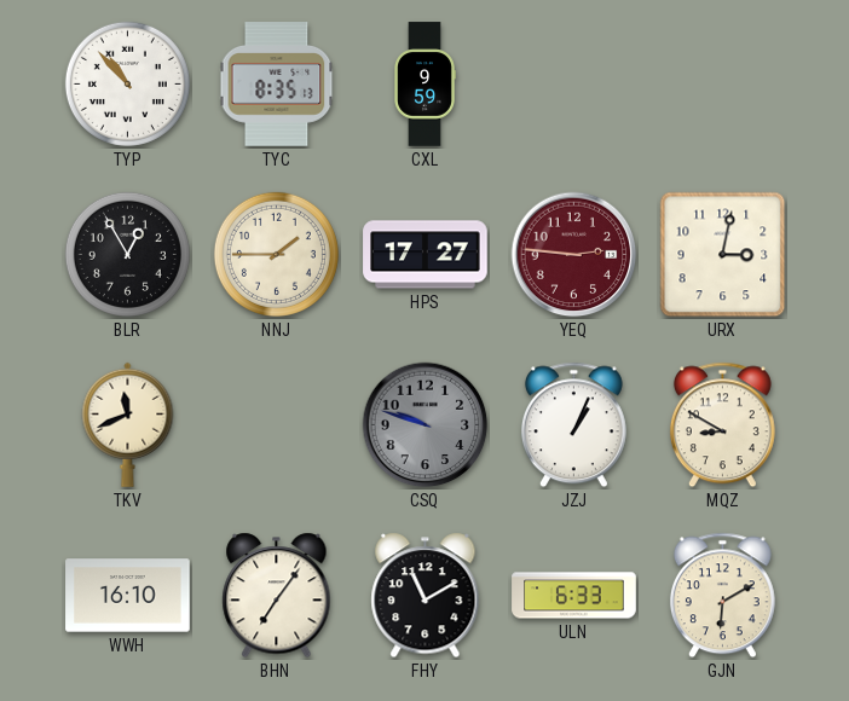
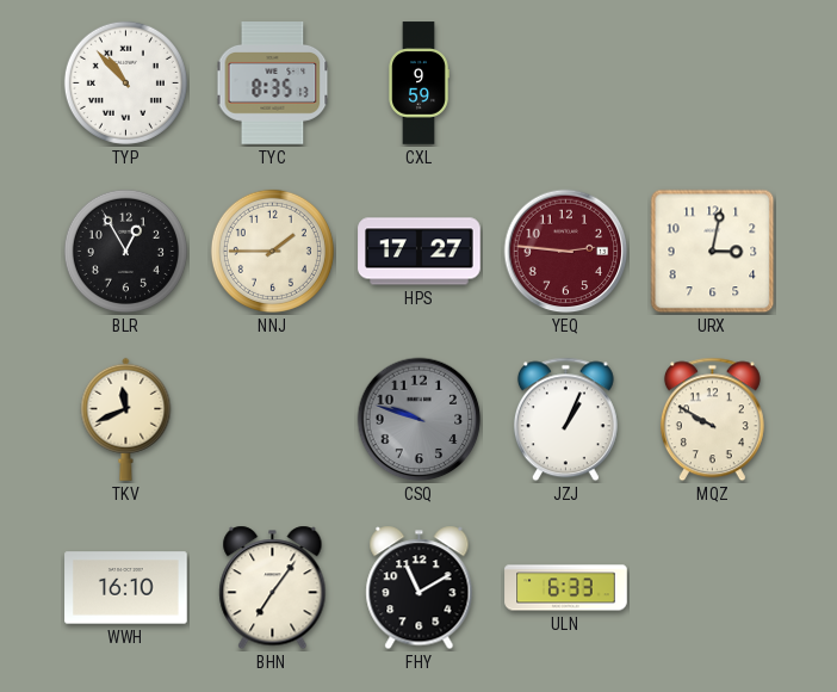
MQZ: 8:50 -> 9:50
GJN: 6:10 -> none
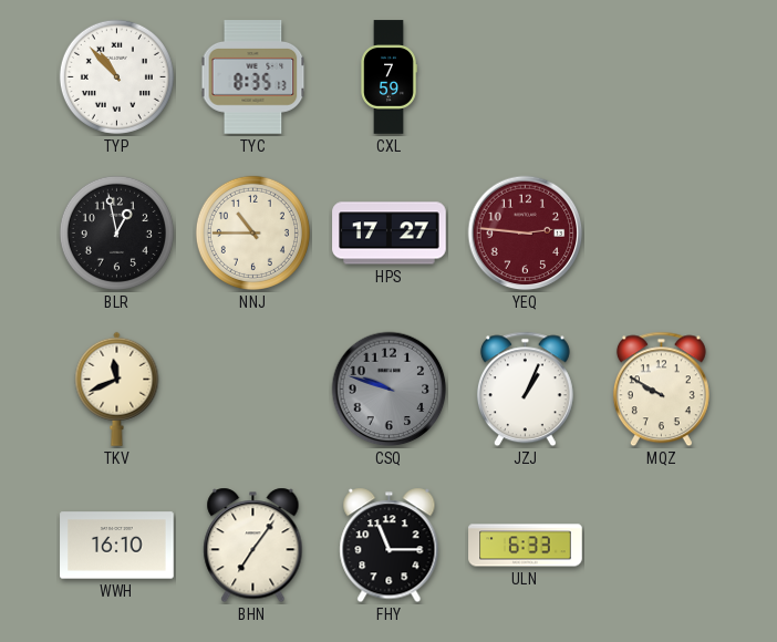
CXL: 9:59 -> 7:59
BLR: 12:55 -> 12:58
NNJ: 1:45 -> 10:45
URX: 3:02 -> none
FHY: 11:10 -> 11:15
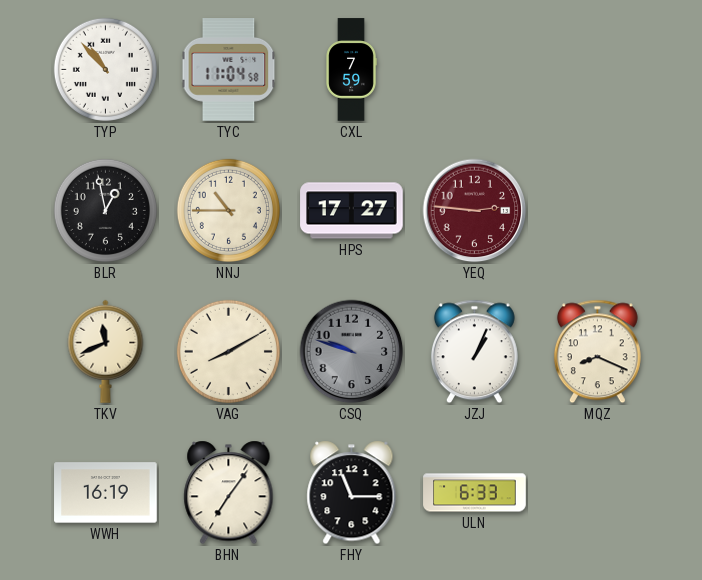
TYC: 8:35 -> 11:04
VAG: none -> 8:10
MQZ: 9:50 -> 8:19
WWH: 16:10 -> 16:19
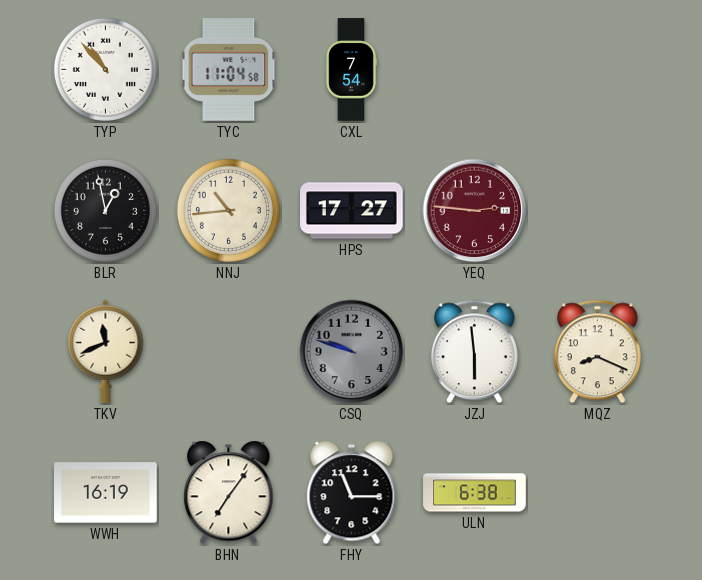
CXL: 7:59 -> 7:54
NNJ: 10:45 -> 10:44
VAG: 8:10 -> none
JZJ: 1:04 -> 5:59
ULN: 6:33 -> 6:38
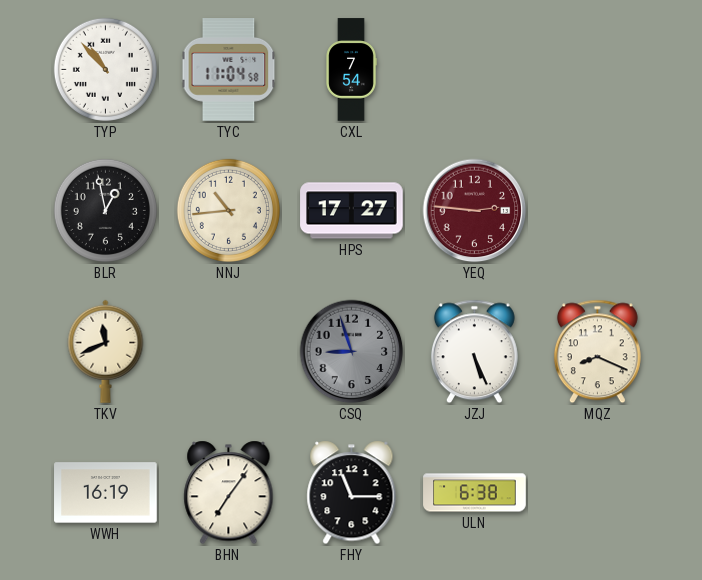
CSQ: 9:48 -> 8:57
JZJ: 5:59 -> 5:26
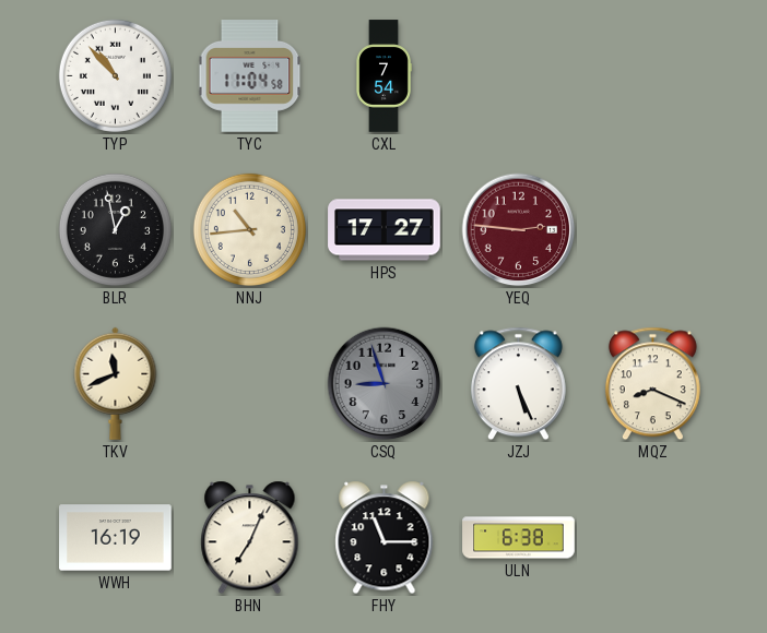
BHN: 7:06 -> 7:04
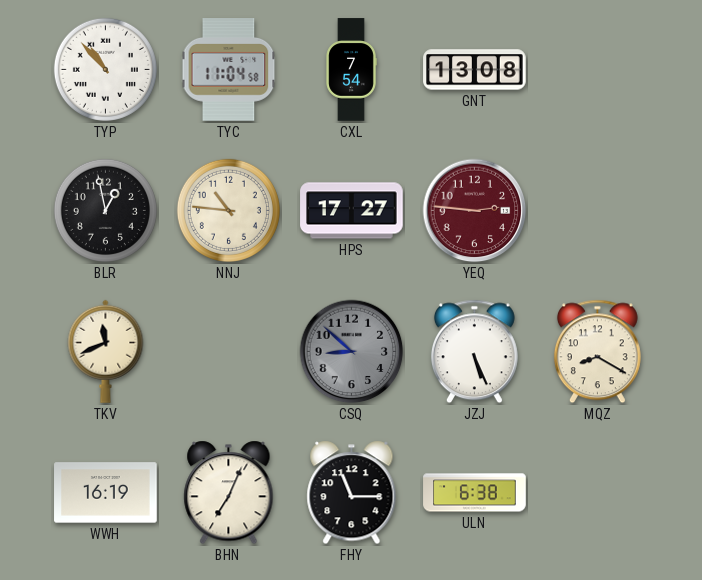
GNT: none -> 13:08
NNJ: 10:44 -> 10:46
CSQ: 8:57 -> 8:52
MQZ: 8:19 -> 8:20
